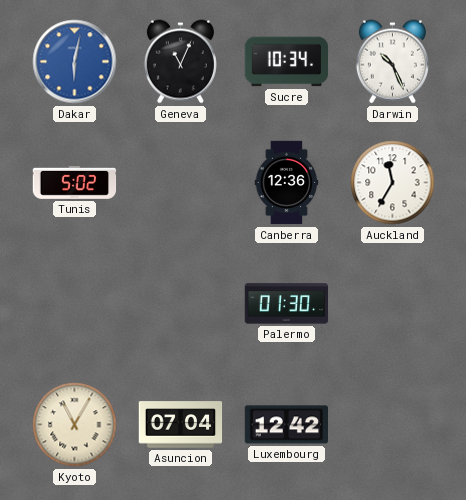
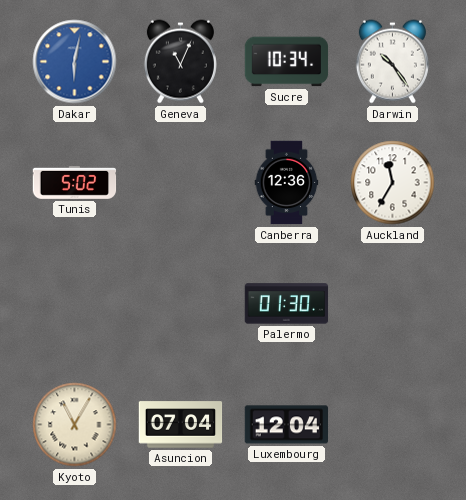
Darwin: 10:26 -> 10:24
Luxembourg: 12:42 -> 12:04
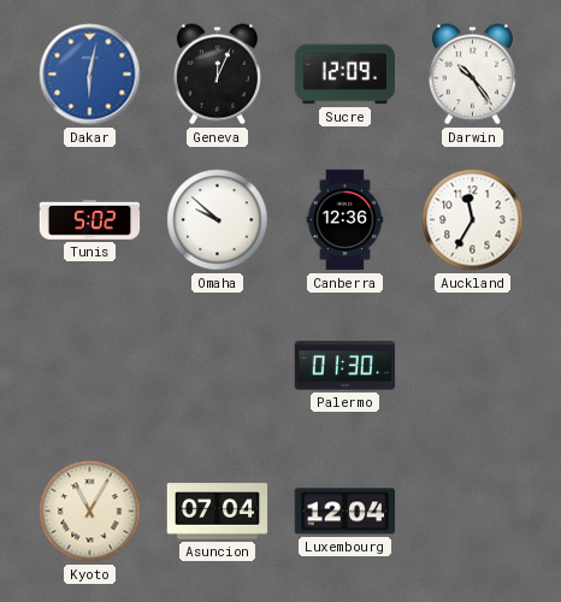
Geneva: 11:04 -> 12:04
Sucre: 10:34 -> 12:09
Omaha: none -> 9:52
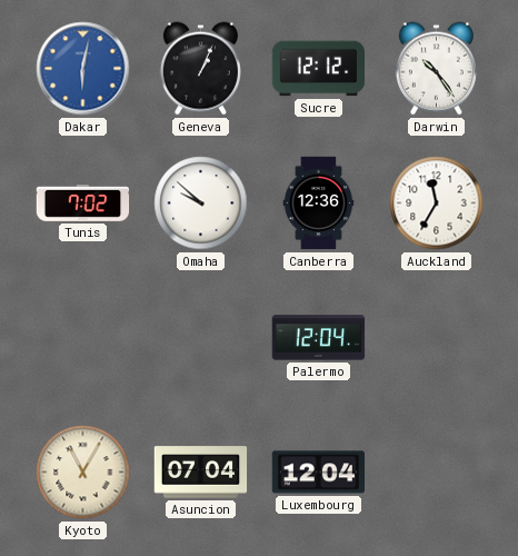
Geneva: 12:04 -> 1:04
Sucre: 12:09 -> 12:12
Tunis: 5:02 -> 7:02
Palermo: 01:30 -> 12:04
